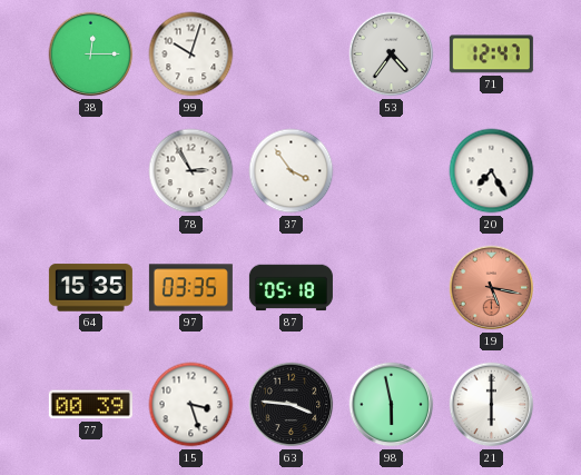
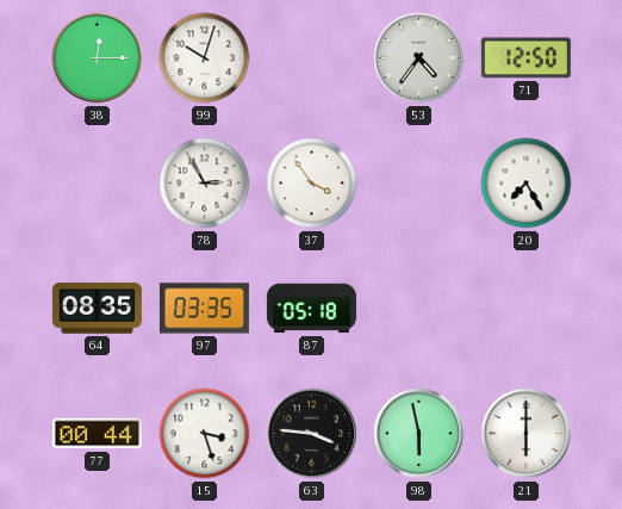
71: 12:47 -> 12:50
64: 15:35 -> 08:35
19: 5:17 -> none
77: 00:39 -> 00:44
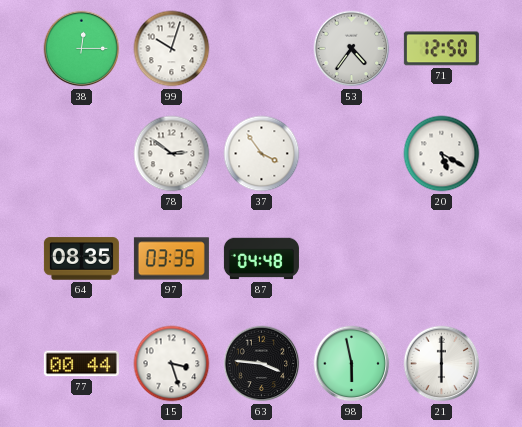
78: 2:55 -> 2:51
20: 7:25 -> 5:20
87: 05:18 -> 04:48
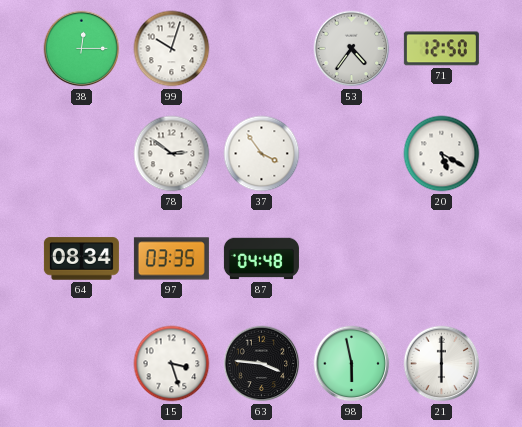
64: 08:35 -> 08:34
77: 00:44 -> none
